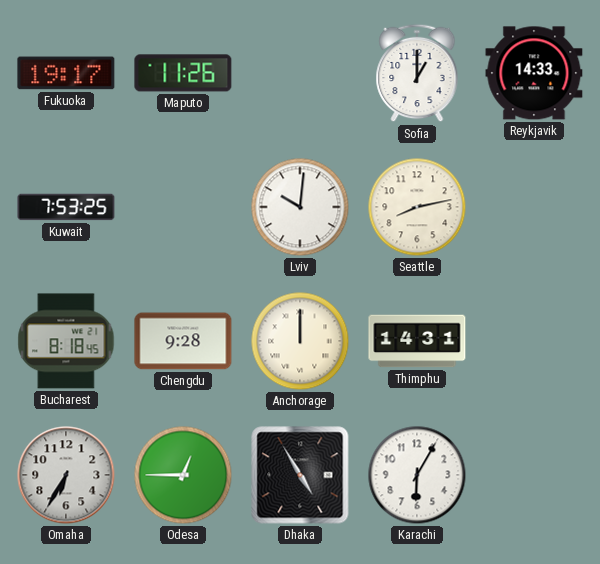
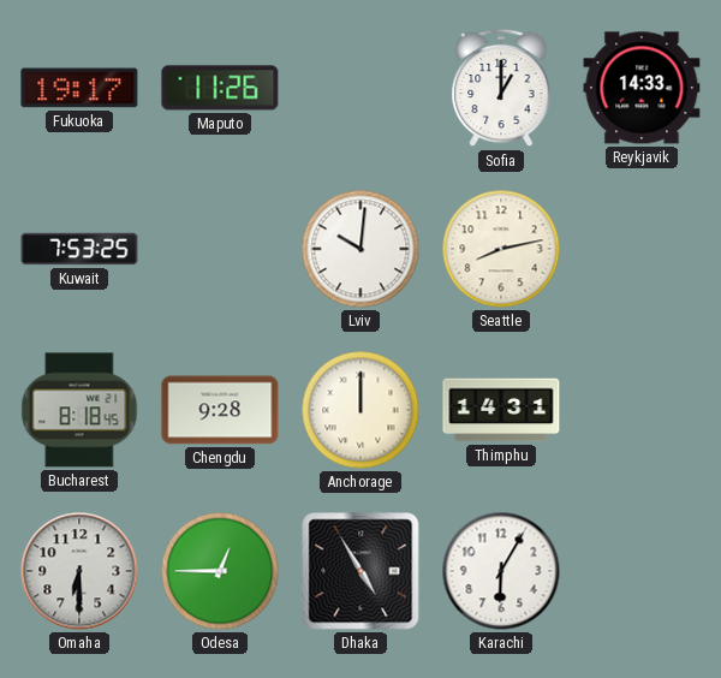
Omaha: 6:35 -> 6:30
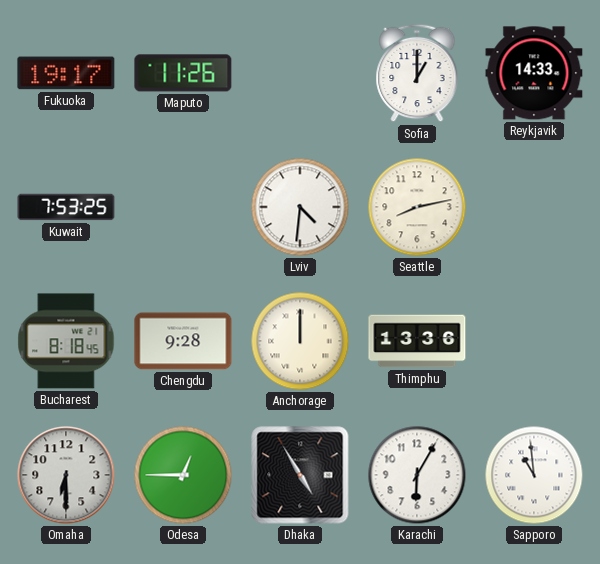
Lviv: 10:01 -> 4:31
Thimphu: 14:31 -> 13:36
Sapporo: none -> 10:59
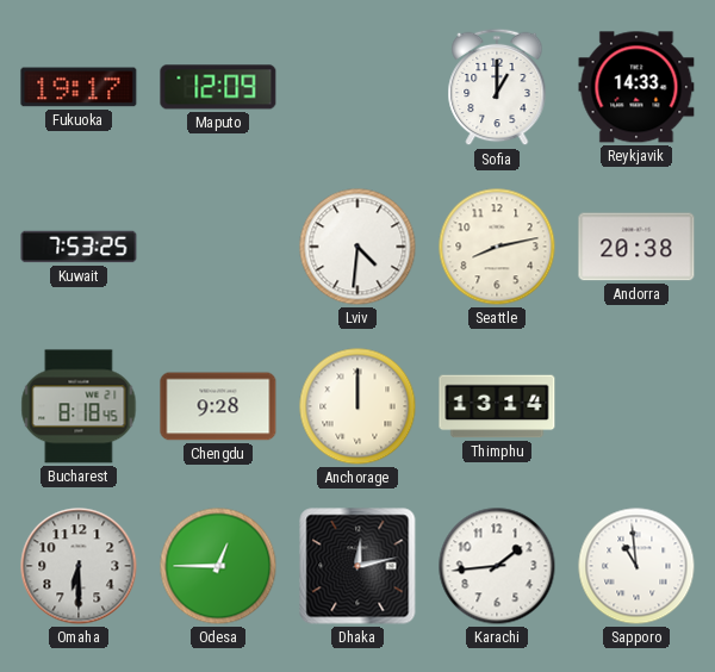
Maputo: 11:26 -> 12:09
Andorra: none -> 20:38
Thimphu: 13:36 -> 13:14
Dhaka: 4:55 -> 12:13
Karachi: 6:05 -> 1:44
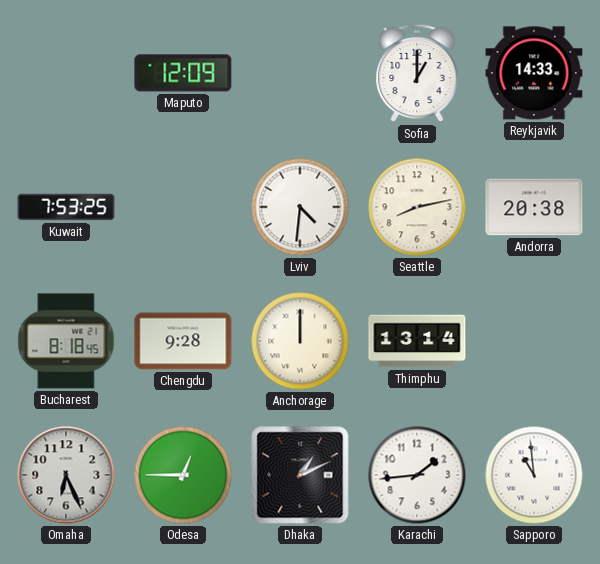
Fukuoka: 19:17 -> none
Omaha: 6:30 -> 6:26
Dhaka: 12:13 -> 1:11
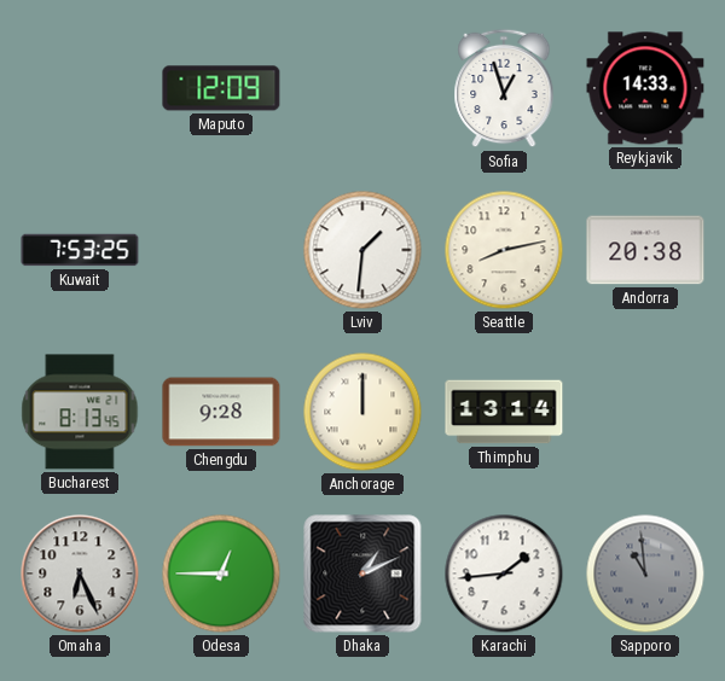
Sofia: 1:00 -> 12:57
Lviv: 4:31 -> 1:31
Bucharest: 8:18 -> 8:13
Sapporo dial: white -> grey
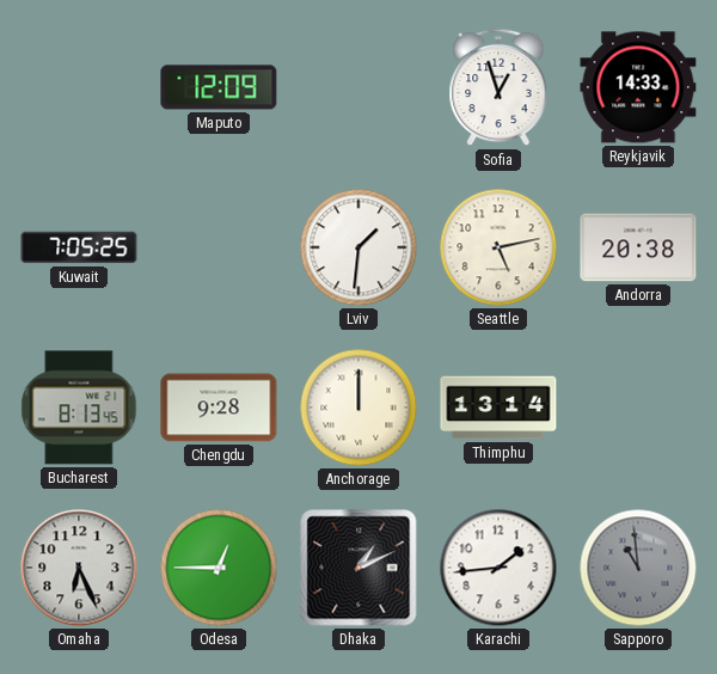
Kuwait: 7:53 -> 7:05
Seattle: 8:13 -> 5:13
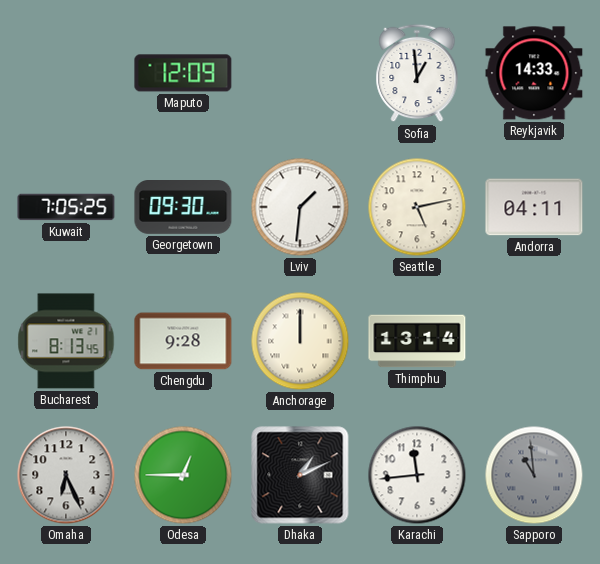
Sofia: 12:57 -> 12:59
Georgetown: none -> 09:30
Andorra: 20:38 -> 04:11
Karachi: 1:44 -> 11:44
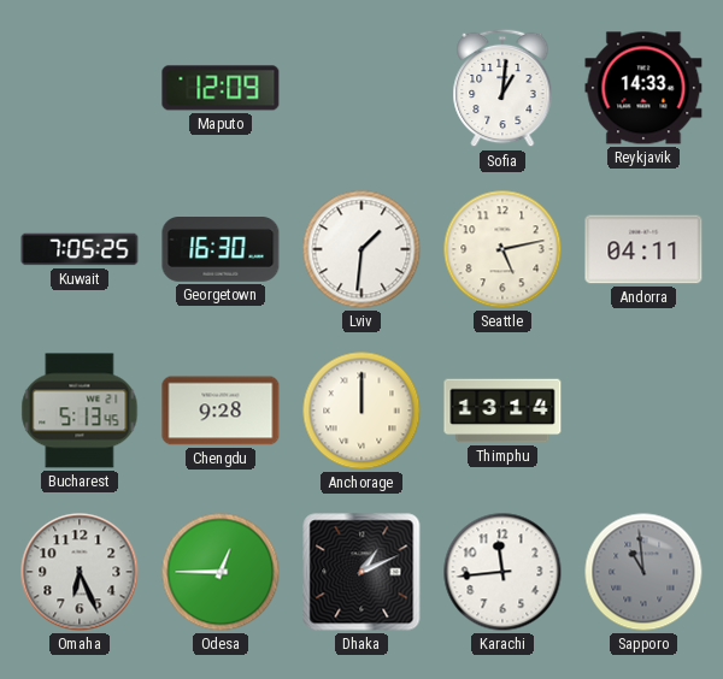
Sofia: 12:59 -> 1:01
Georgetown: 09:30 -> 16:30
Bucharest: 8:13 -> 5:13
